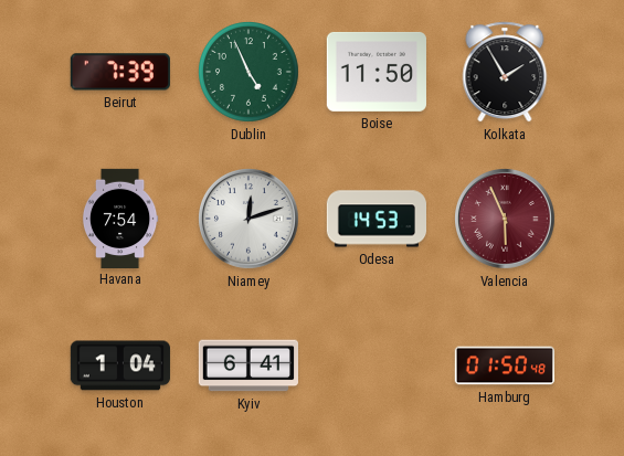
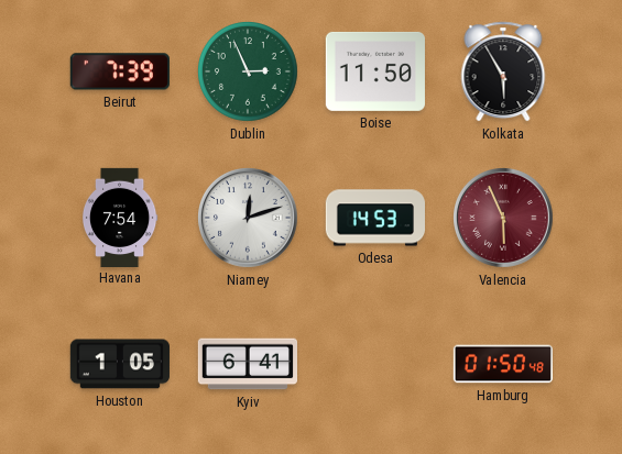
Dublin: 4:56 -> 2:56
Kolkata: 1:55 -> 5:55
Houston: 1:04 -> 1:05
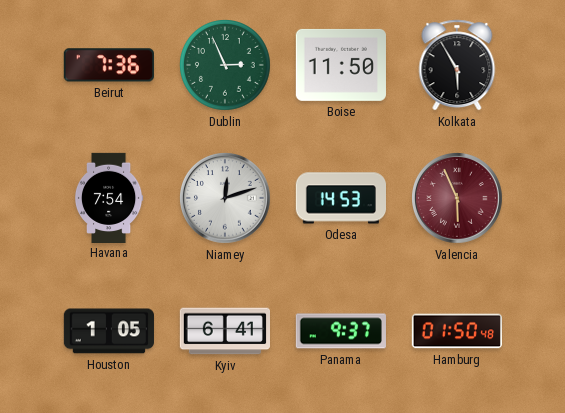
Beirut: 7:39 -> 7:36
Panama: none -> 9:37
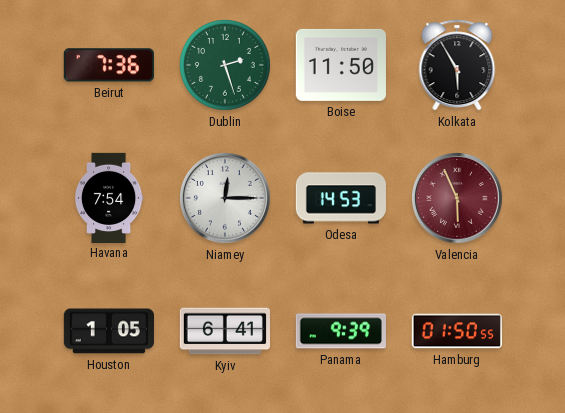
Dublin: 2:56 -> 2:27
Niamey: 12:12 -> 12:15
Panama: 9:37 -> 9:39
Hamburg: 01:50:48 -> 01:50:55
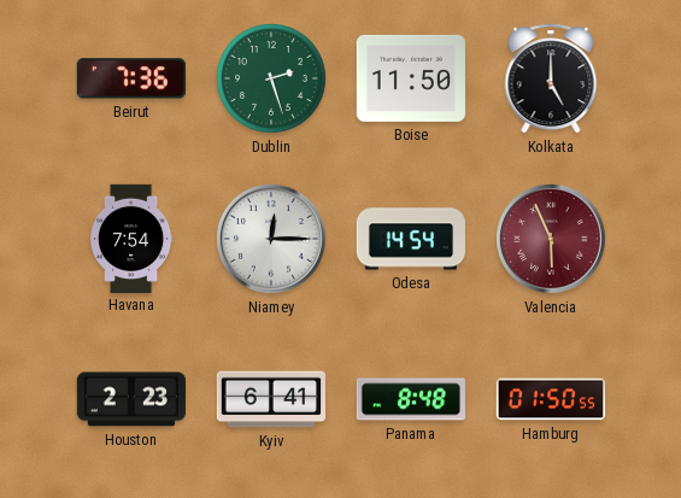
Kolkata: 5:55 -> 5:00
Odesa: 14:53 -> 14:54
Houston: 1:05 -> 2:23
Panama: 9:39 -> 8:48
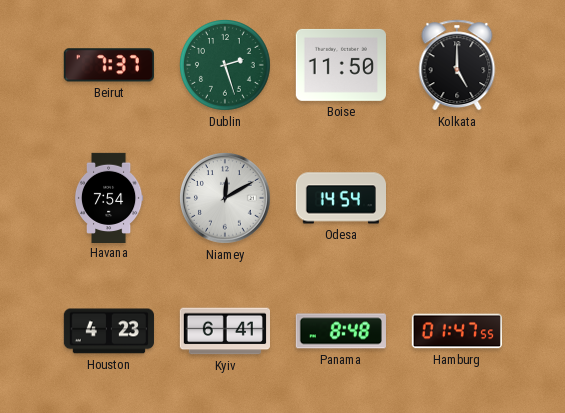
Beirut: 7:36 -> 7:37
Niamey: 12:15 -> 12:10
Valencia: 5:56 -> none
Houston: 2:23 -> 4:23
Hamburg: 01:50 -> 01:47
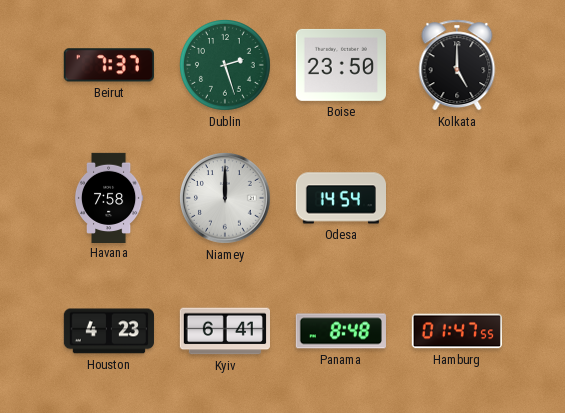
Boise: 11:50 -> 23:50
Havana: 7:54 -> 7:58
Niamey: 12:10 -> 12:00
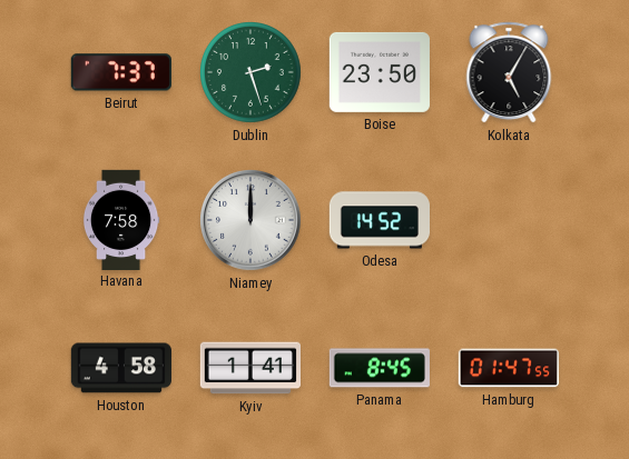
Kolkata: 5:00 -> 5:05
Odesa: 14:54 -> 14:52
Houston: 4:23 -> 4:58
Kyiv: 6:41 -> 1:41
Panama: 8:48 -> 8:45
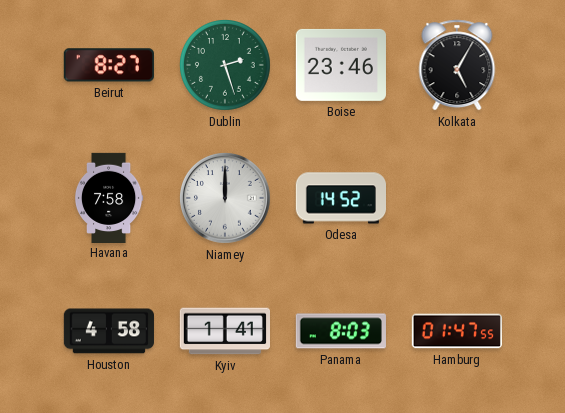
Beirut: 7:37 -> 8:27
Boise: 23:50 -> 23:46
Panama: 8:45 -> 8:03
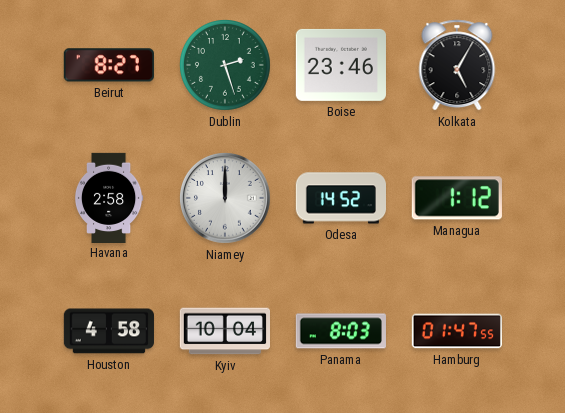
Havana: 7:58 -> 2:58
Managua: none -> 1:12
Kyiv: 1:41 -> 10:04
